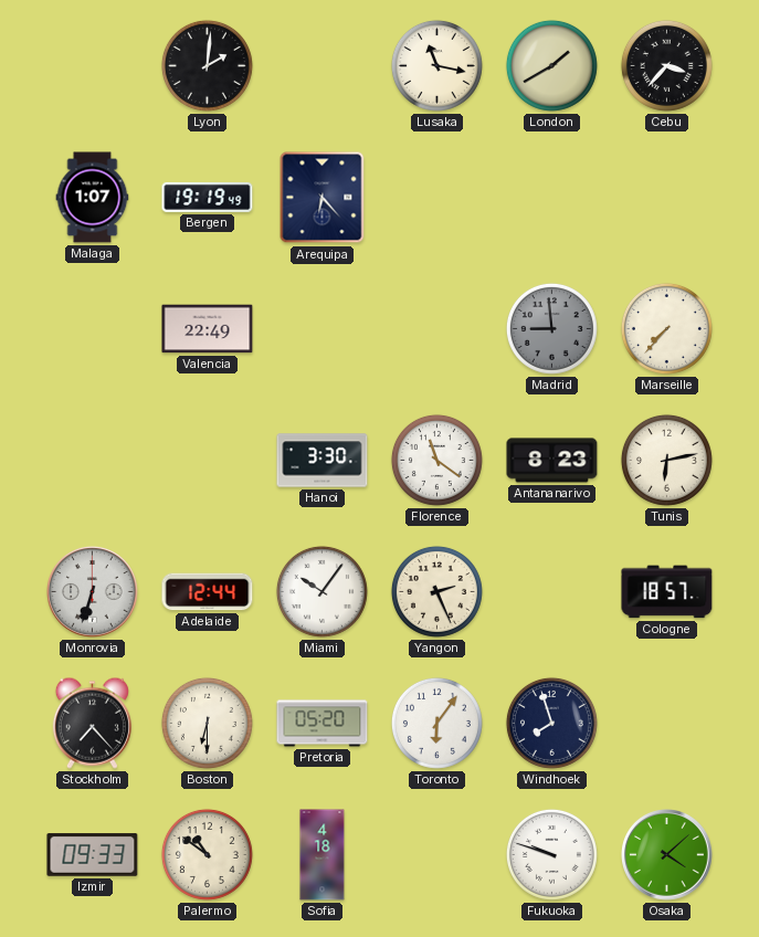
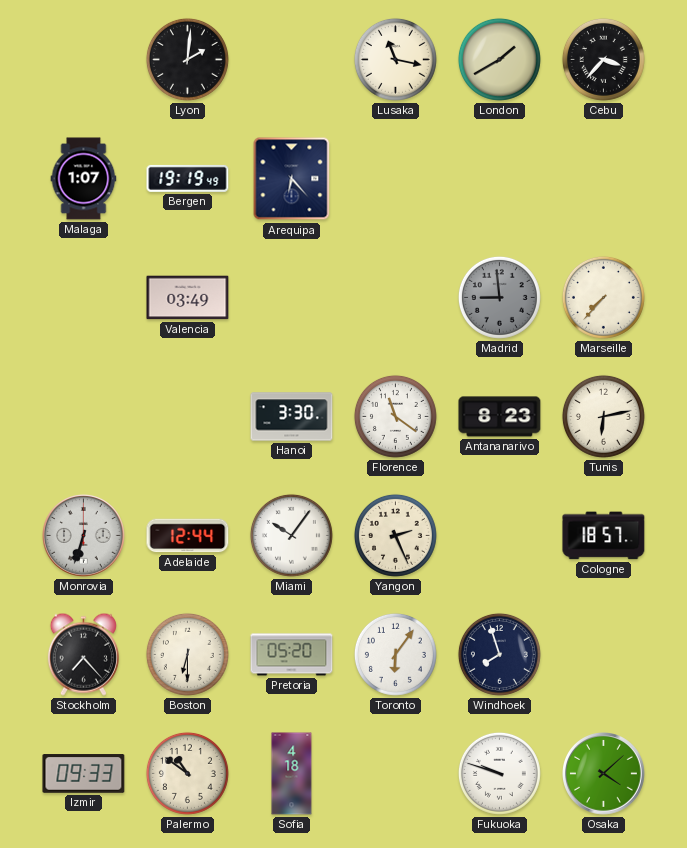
Valencia: 22:49 -> 03:49
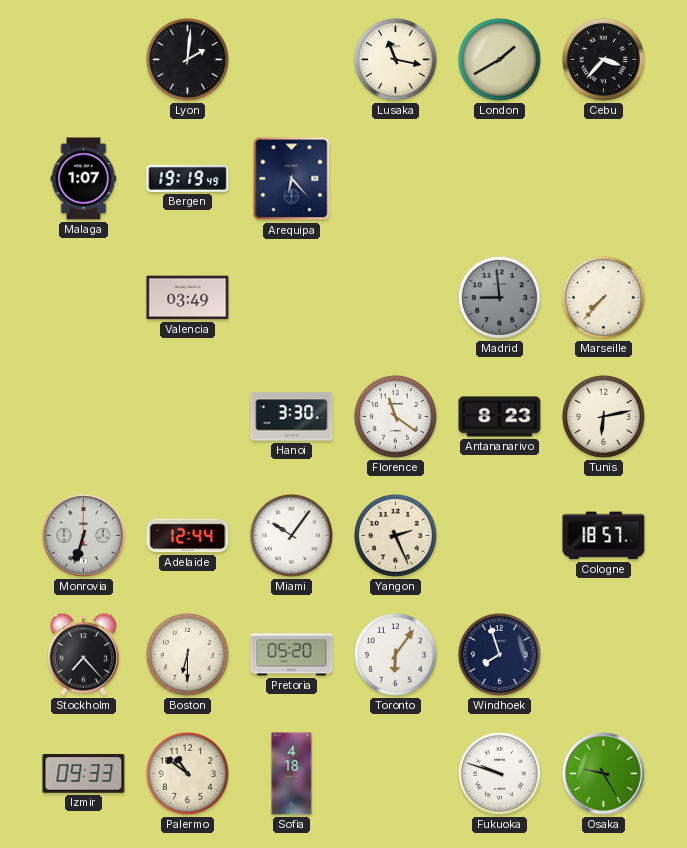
Osaka: 4:08 -> 9:25
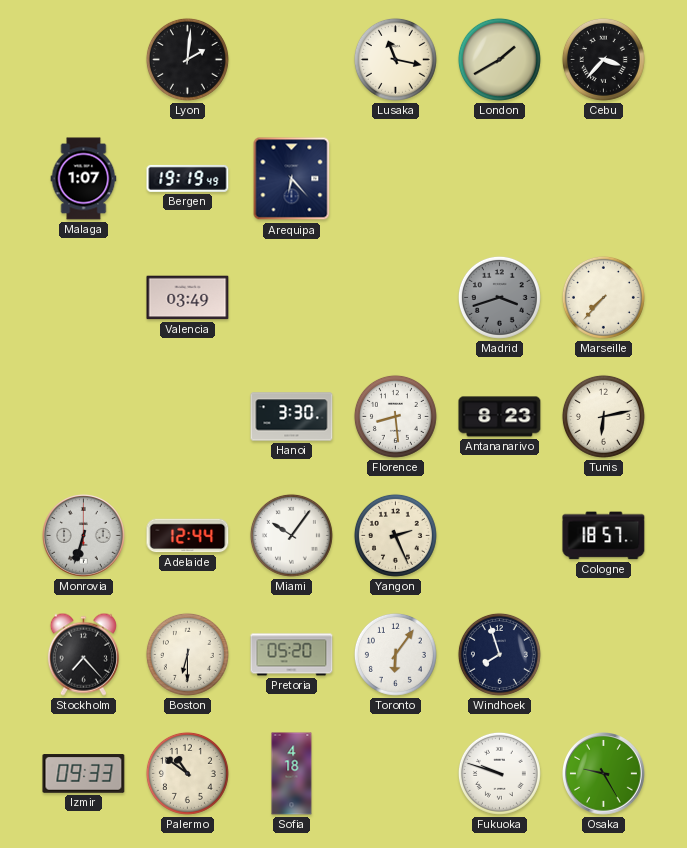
Madrid: 8:59 -> 3:42
Florence: 11:21 -> 8:29
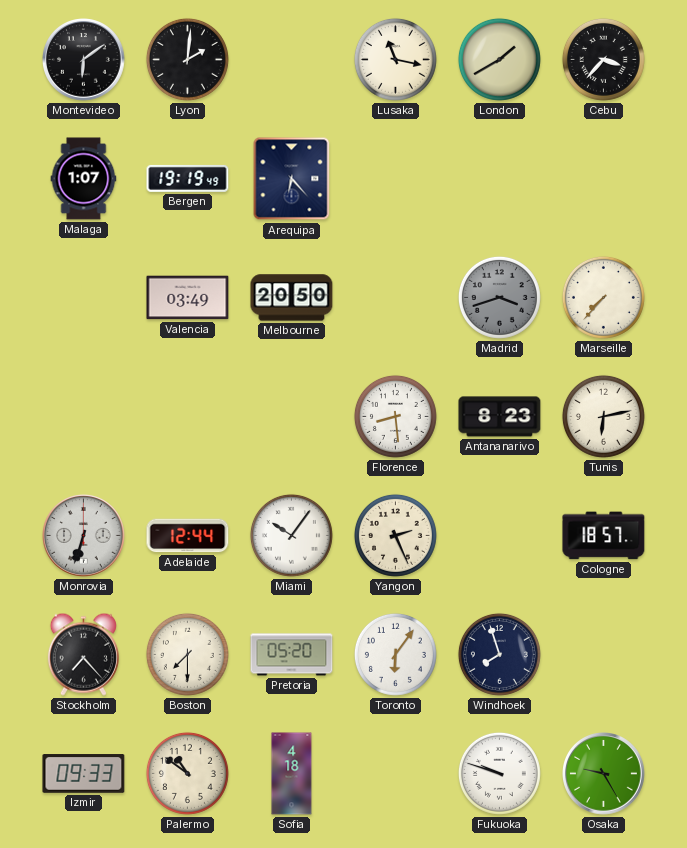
Montevideo: none -> 6:09
Melbourne: none -> 20:50
Hanoi: 3:30 -> none
Boston: 6:30 -> 7:30
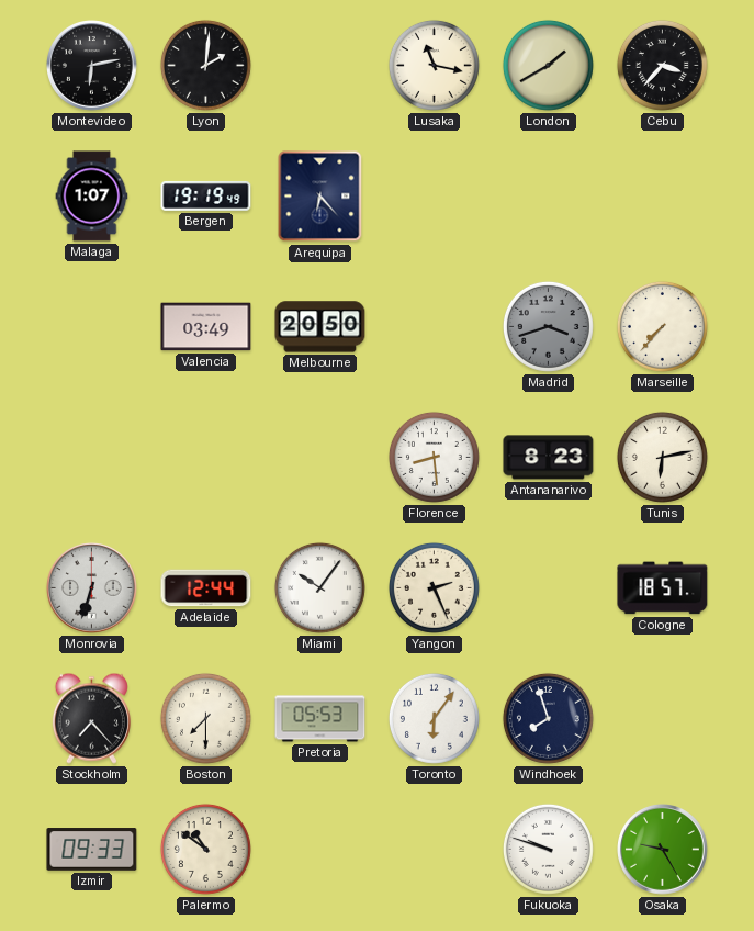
Montevideo: 6:09 -> 6:13
Pretoria: 05:20 -> 05:53
Sofia: 4:18 -> none
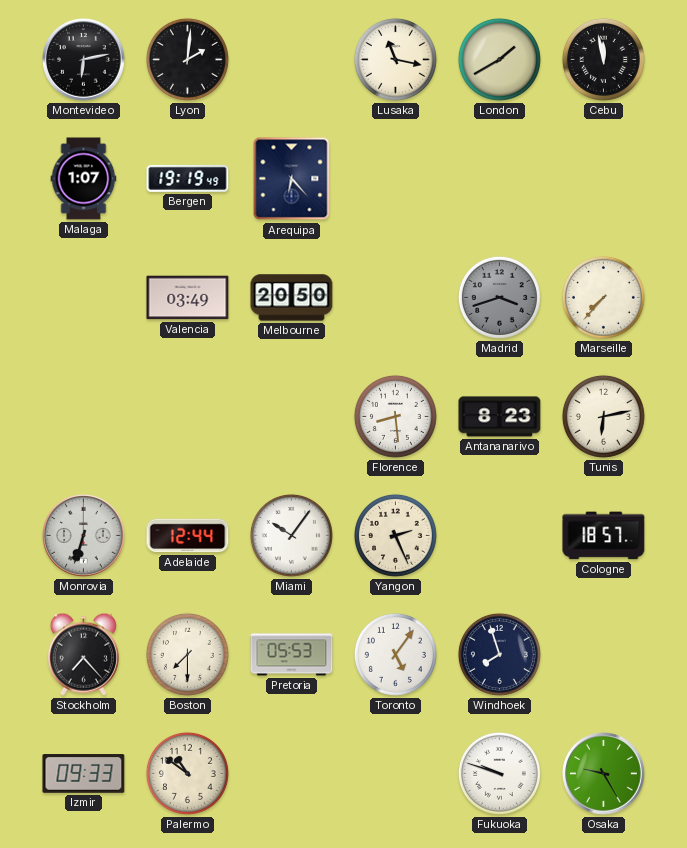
Cebu: 3:37 -> 11:58
Toronto: 6:06 -> 5:06
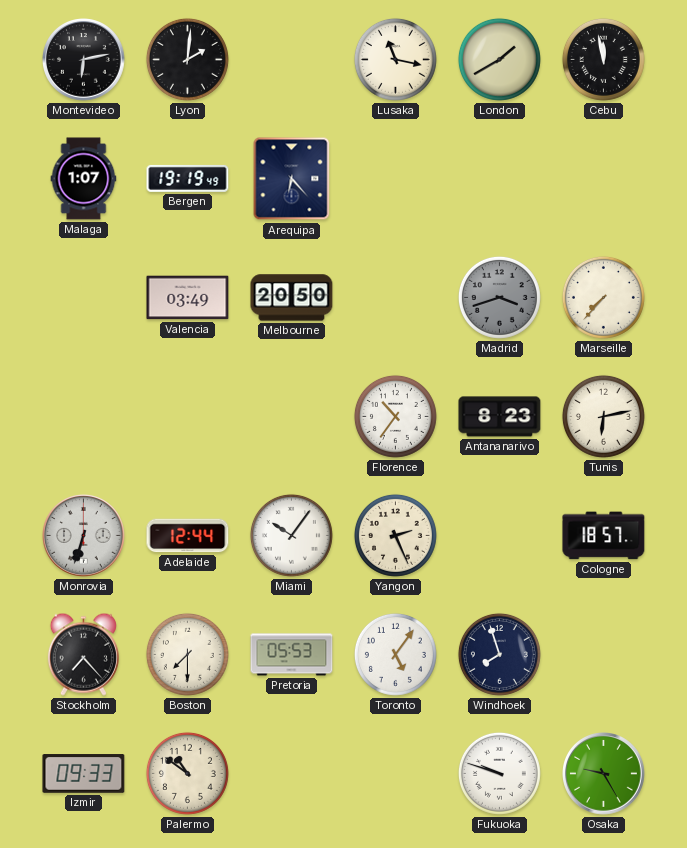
Florence: 8:29 -> 10:36
